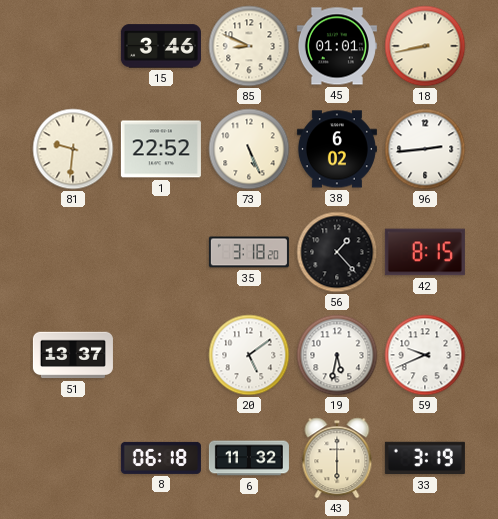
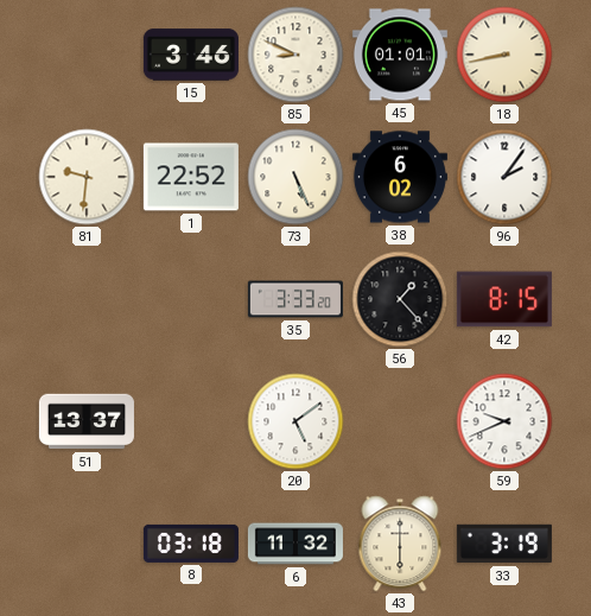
96: 2:44 -> 2:06
35: 3:18 -> 3:33
19: 5:32 -> none
8: 06:18 -> 03:18
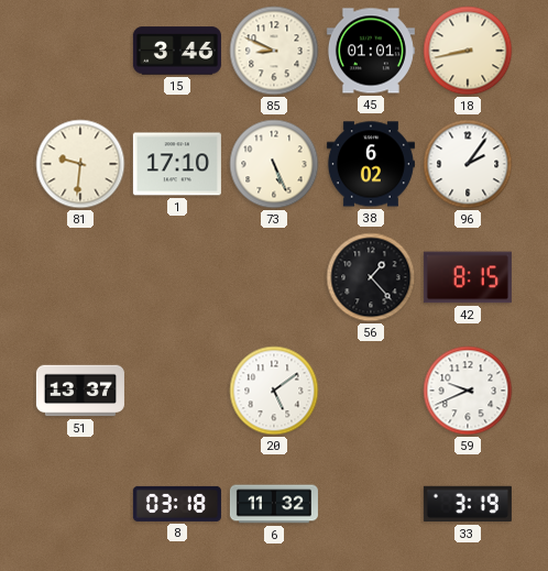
1: 22:52 -> 17:10
35: 3:33 -> none
43: 6:00 -> none
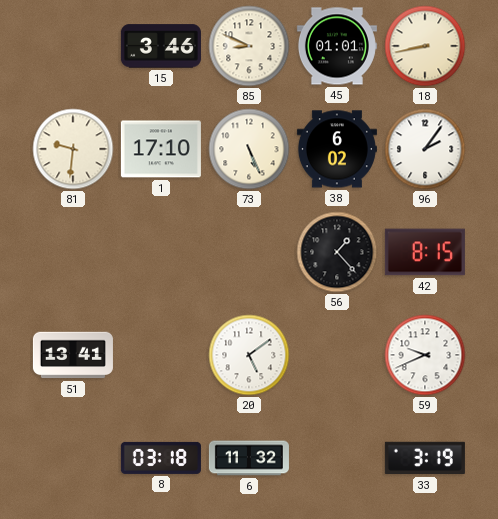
51: 13:37 -> 13:41
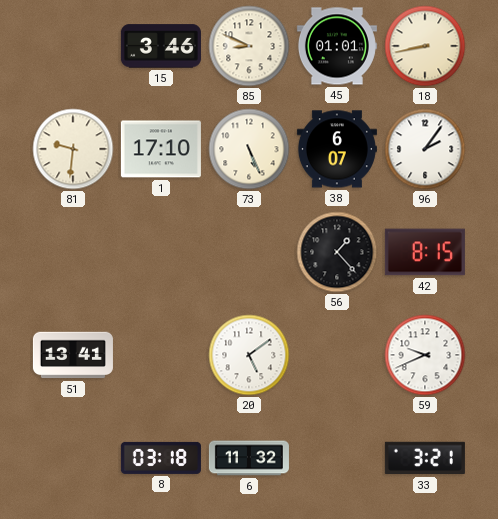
38: 6:02 -> 6:07
33: 3:19 -> 3:21
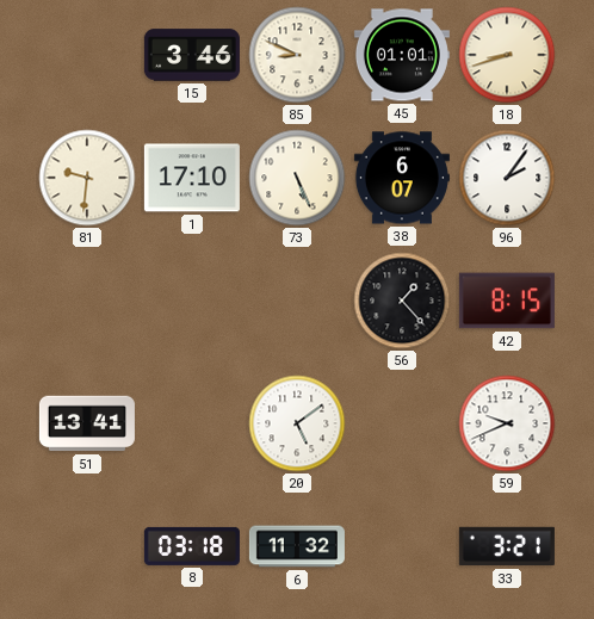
18: 8:43 -> 8:42
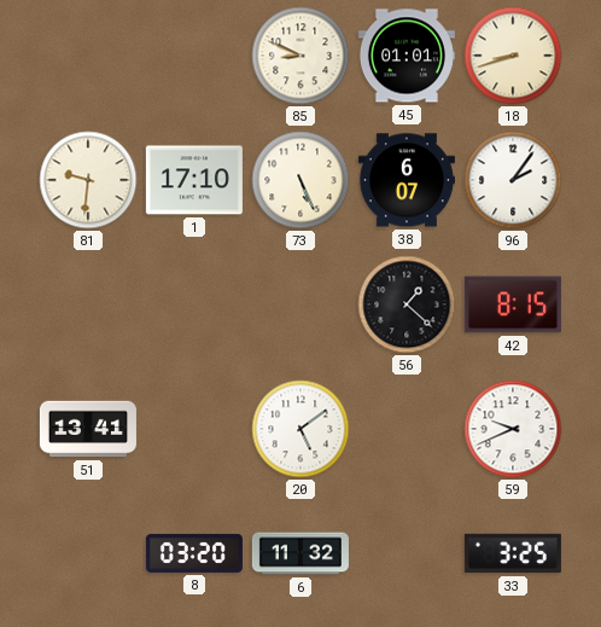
15: 3:46 -> none
56: 1:23 -> 1:22
8: 03:18 -> 03:20
33: 3:21 -> 3:25
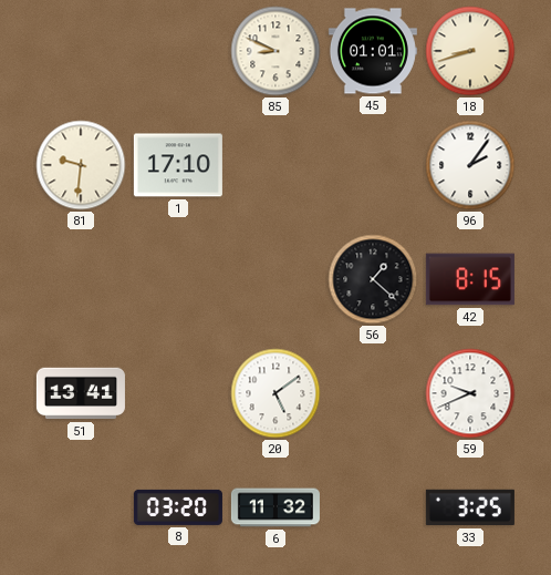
73: 5:26 -> none
38: 6:07 -> none
